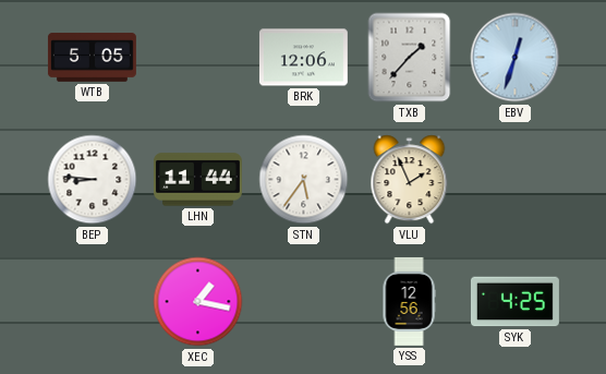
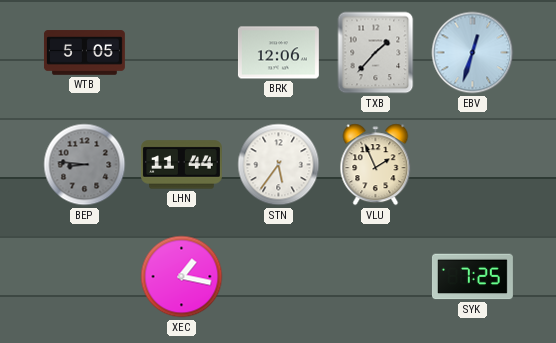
BEP dial: white -> grey
YSS: 12:56 -> none
SYK: 4:25 -> 7:25
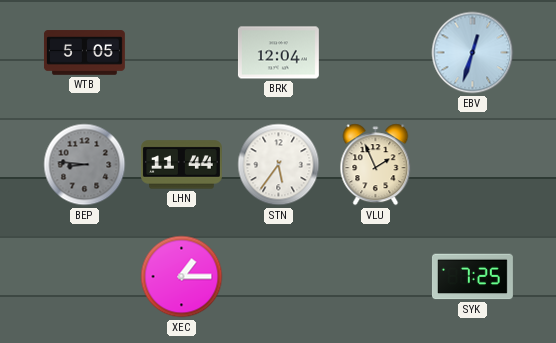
BRK: 12:06 -> 12:04
TXB: 1:37 -> none
XEC: 1:17 -> 1:15
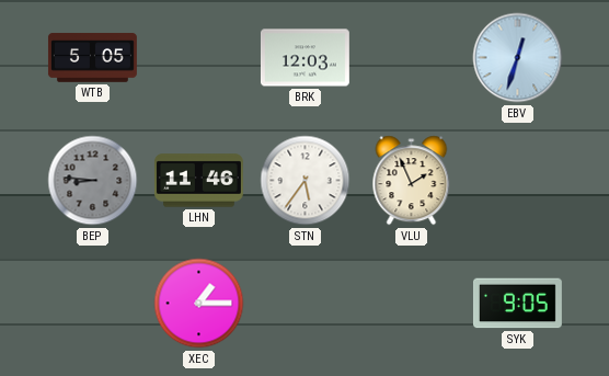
BRK: 12:04 -> 12:03
LHN: 11:44 -> 11:46
SYK: 7:25 -> 9:05
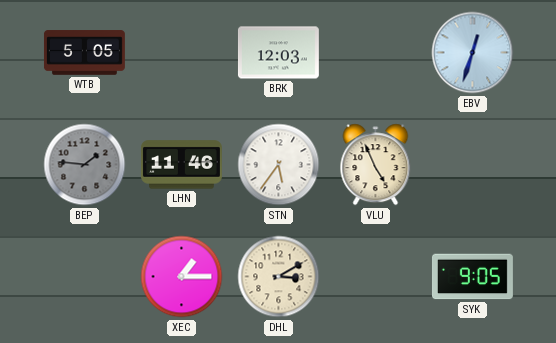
BEP: 8:46 -> 1:46
VLU: 1:56 -> 4:56
DHL: none -> 3:10
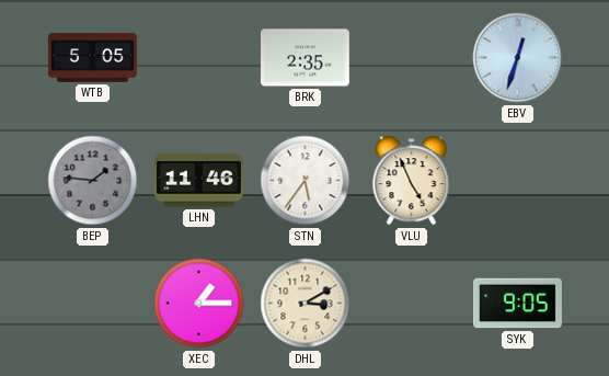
BRK: 12:03 -> 2:35
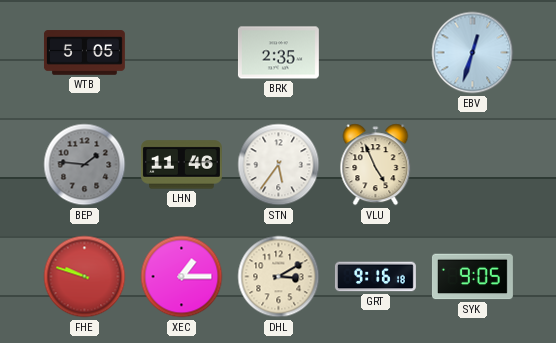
FHE: none -> 9:48
GRT: none -> 9:16
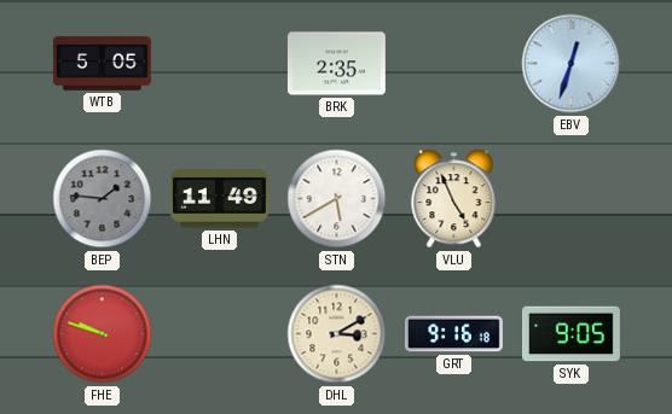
LHN: 11:46 -> 11:49
STN: 5:36 -> 5:40
XEC: 1:15 -> none
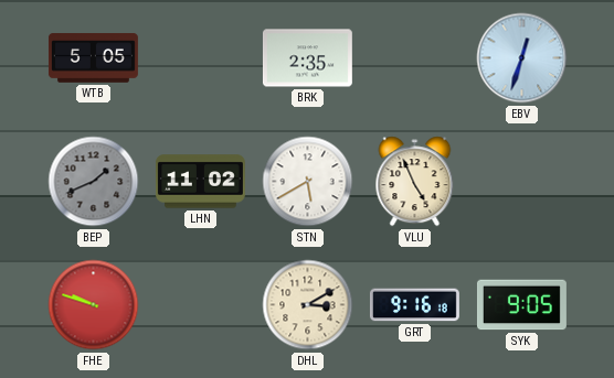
BEP: 1:46 -> 1:41
LHN: 11:49 -> 11:02
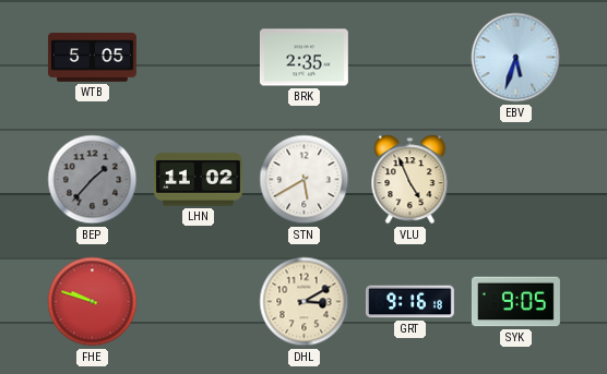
EBV: 12:33 -> 5:33
BEP: 1:41 -> 1:37
